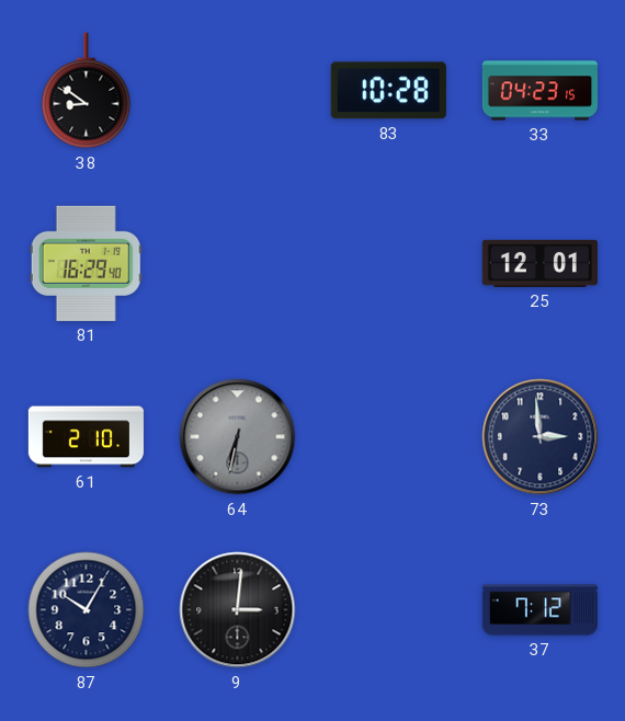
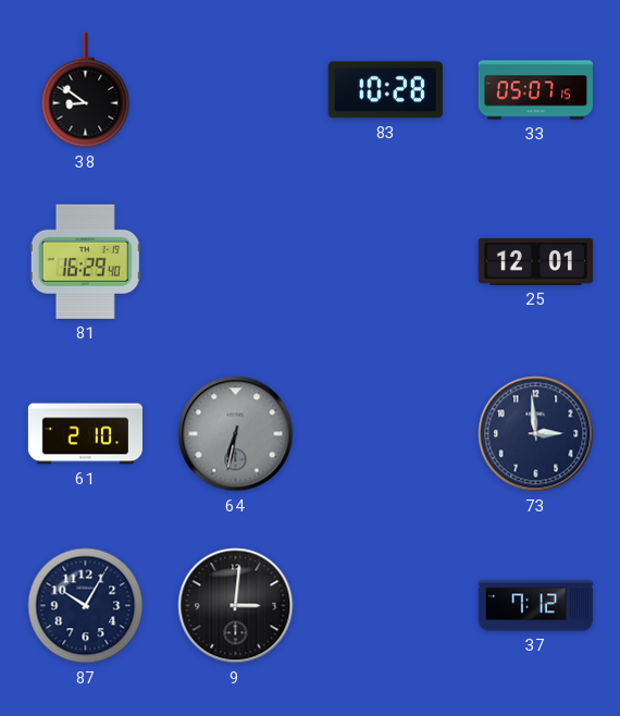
33: 04:23 -> 05:07
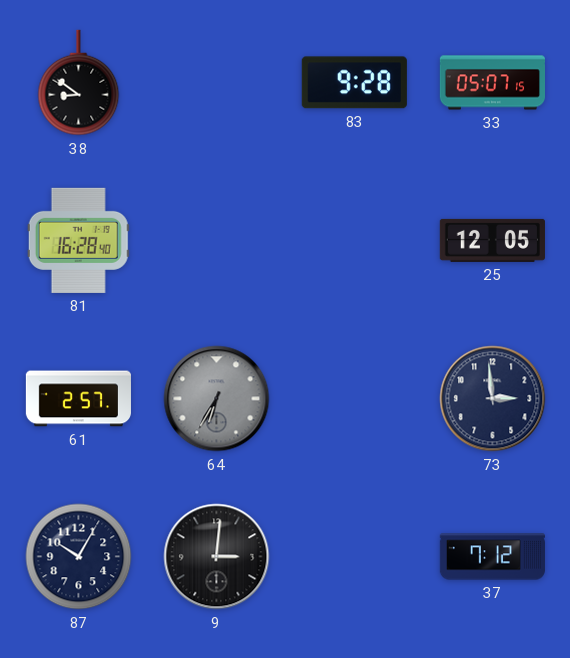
83: 10:28 -> 9:28
81: 16:29 -> 16:28
25: 12:01 -> 12:05
61: 2:10 -> 2:57
64: 6:32 -> 6:35
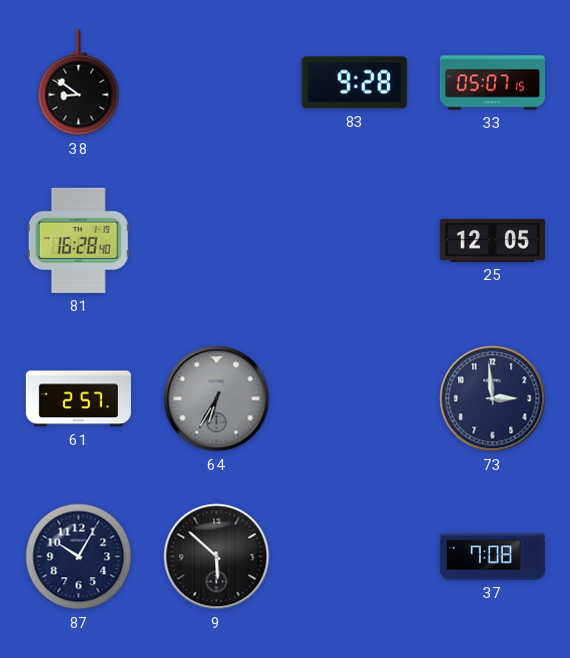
9: 3:01 -> 5:52
37: 7:12 -> 7:08
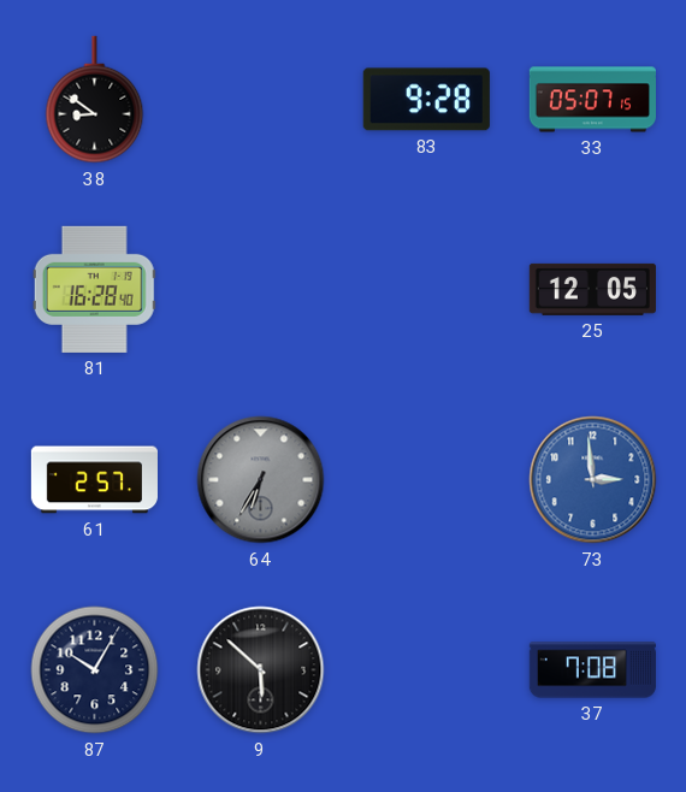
73 dial: navy -> blue
